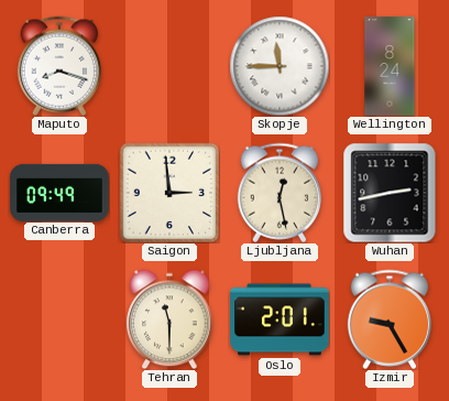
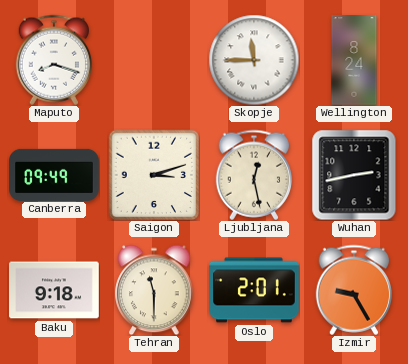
Saigon: 2:59 -> 3:12
Baku: none -> 9:18
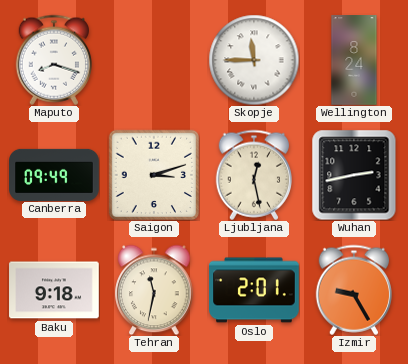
Tehran: 11:30 -> 11:32
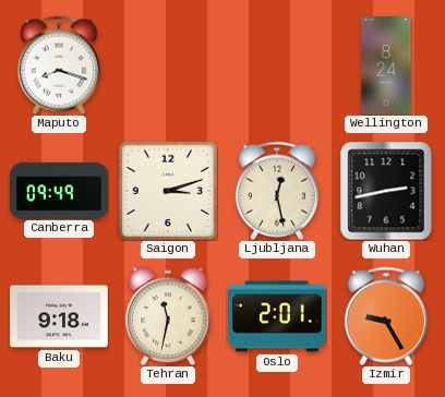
Skopje: 11:45 -> none
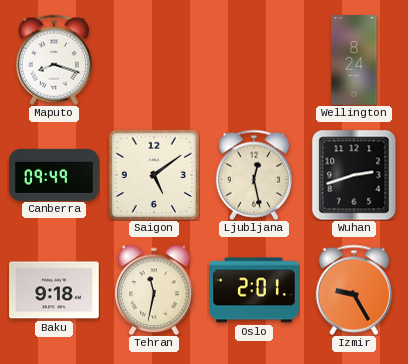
Saigon: 3:12 -> 5:09
Wuhan: 2:43 -> 2:42
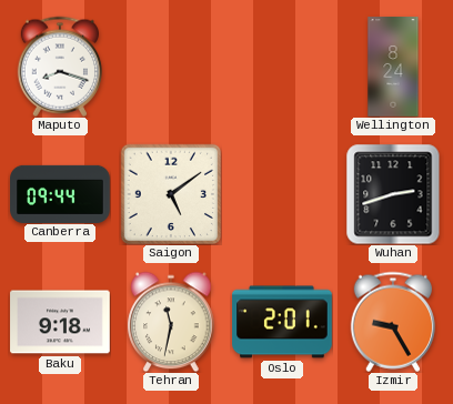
Canberra: 09:49 -> 09:44
Ljubljana: 12:28 -> none
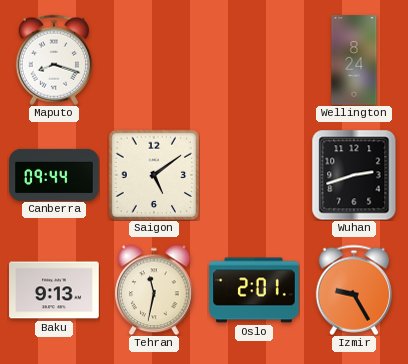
Baku: 9:18 -> 9:13
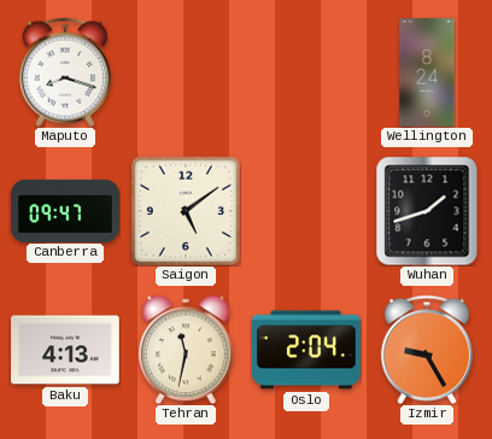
Canberra: 09:44 -> 09:47
Wuhan: 2:42 -> 1:42
Baku: 9:13 -> 4:13
Oslo: 2:01 -> 2:04
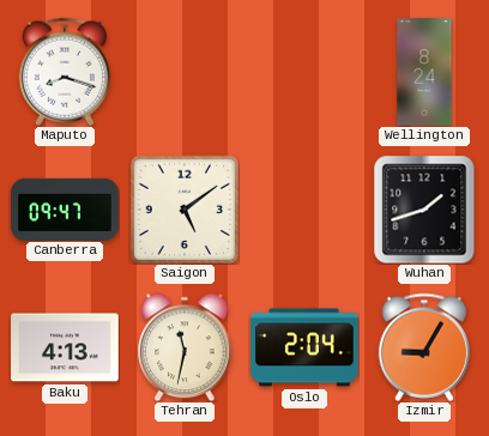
Izmir: 9:25 -> 9:05
